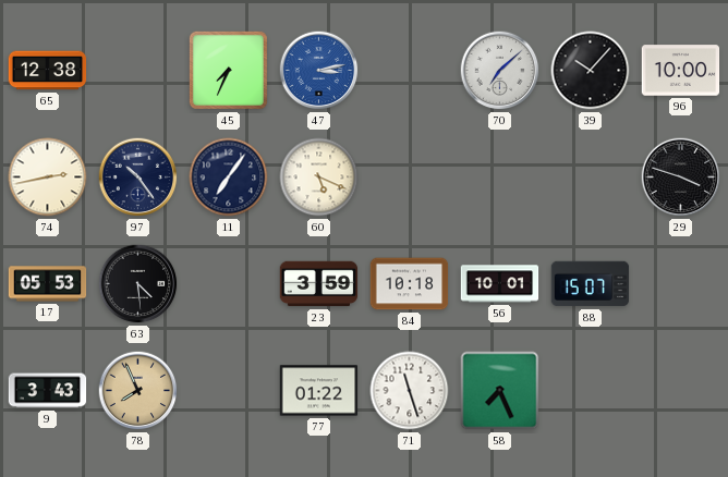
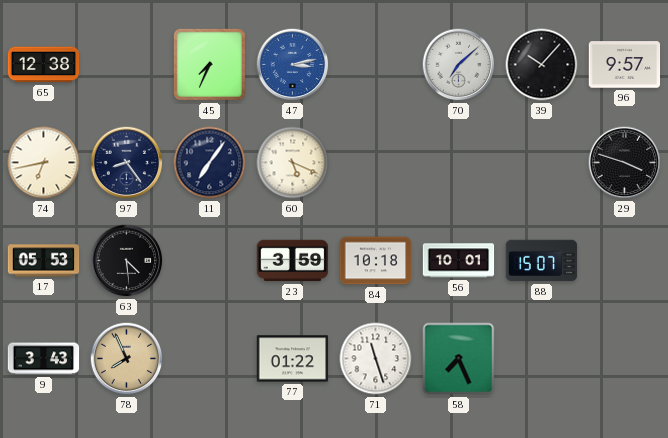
96: 10:00 -> 9:57
74: 2:43 -> 6:43
97: 10:24 -> 8:24
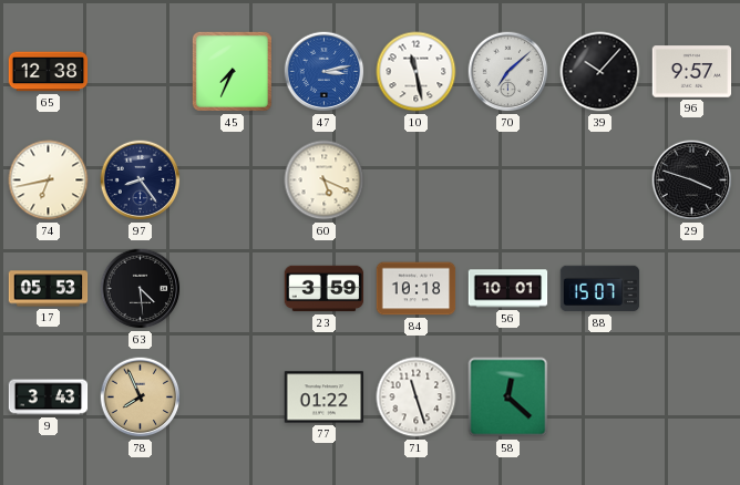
10: none -> 11:28
11: 7:06 -> none
58: 7:26 -> 12:22
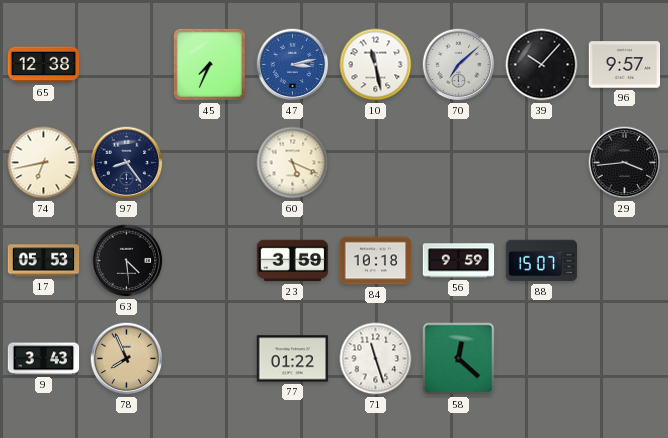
29: 3:48 -> 3:44
56: 10:01 -> 9:59
